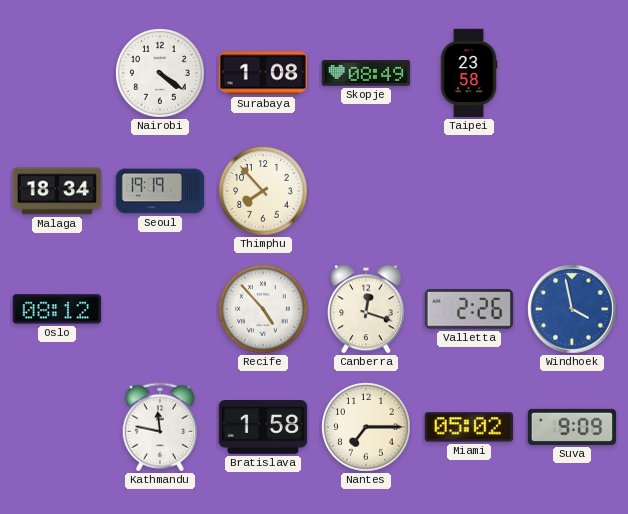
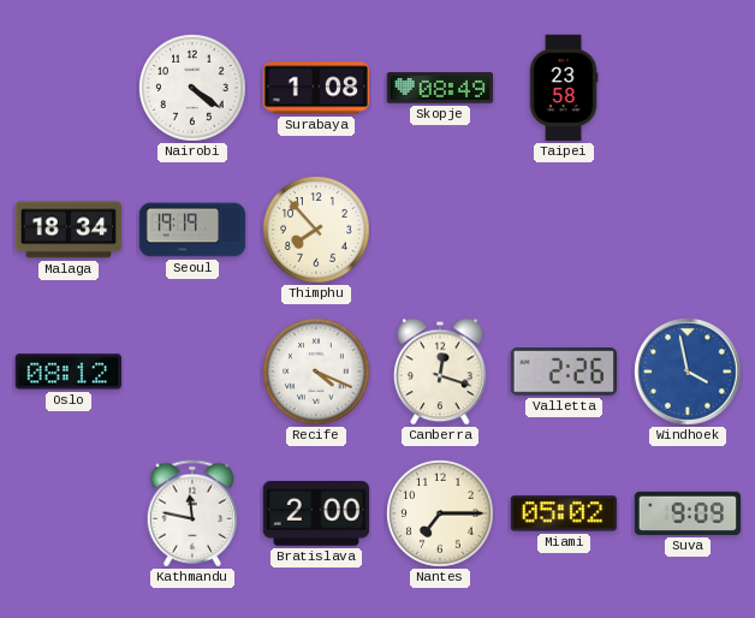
Recife: 4:53 -> 4:19
Bratislava: 1:58 -> 2:00
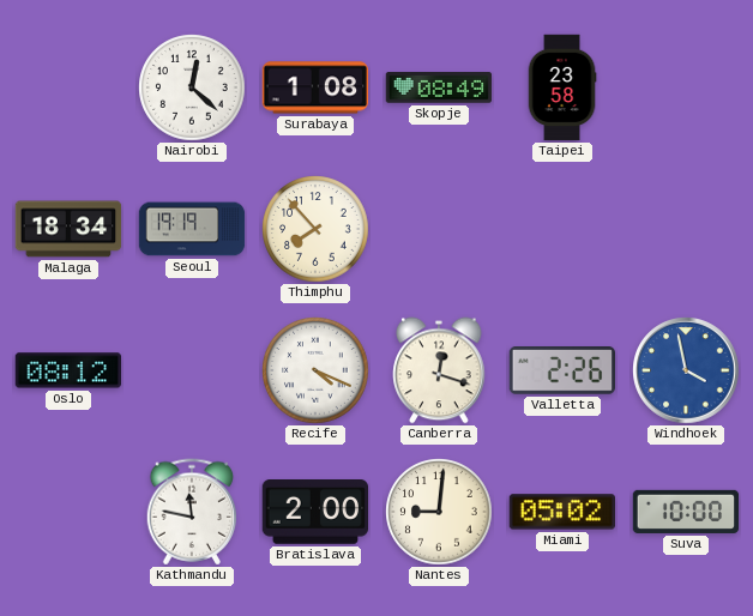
Nairobi: 4:21 -> 12:22
Nantes: 7:15 -> 9:01
Suva: 9:09 -> 10:00
